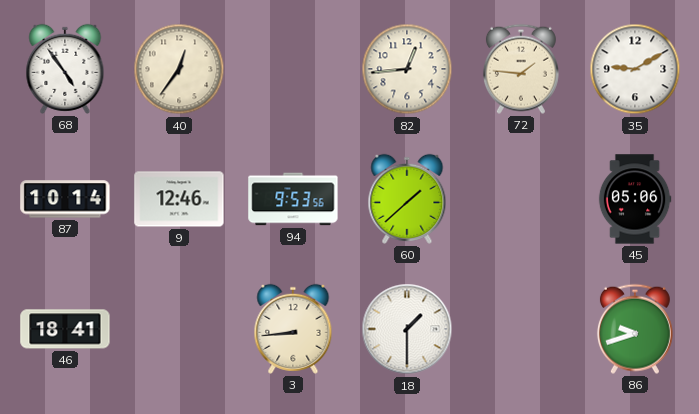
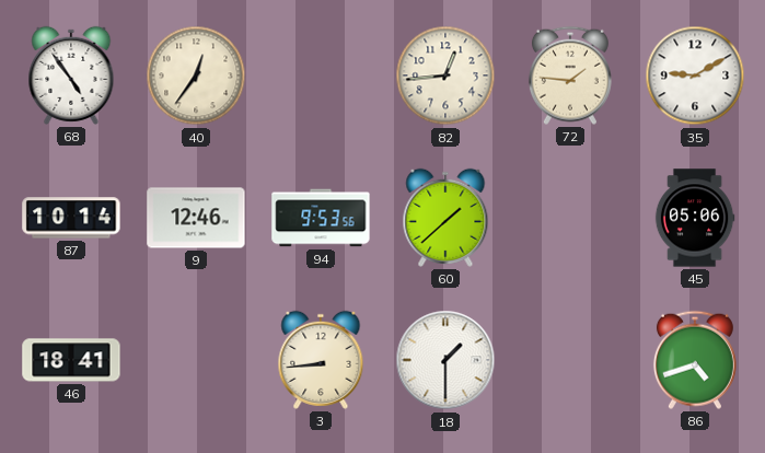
86: 9:42 -> 4:42
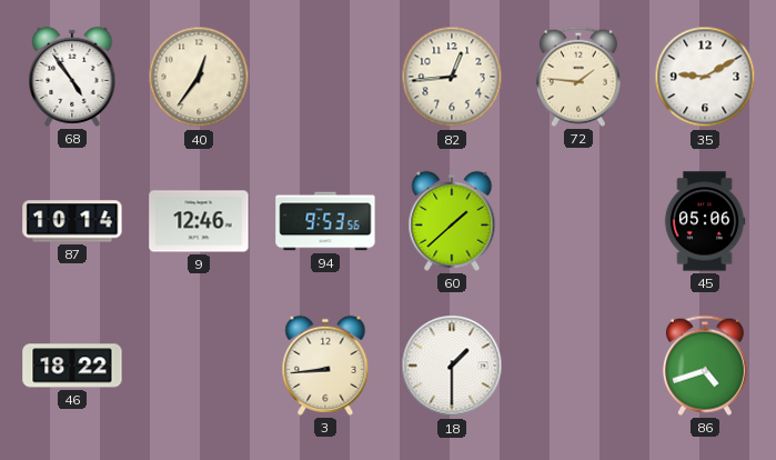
46: 18:41 -> 18:22
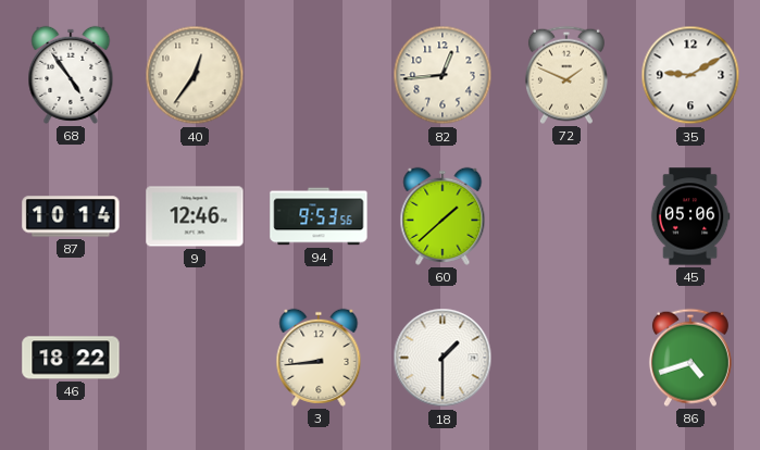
72: 1:46 -> 1:49
